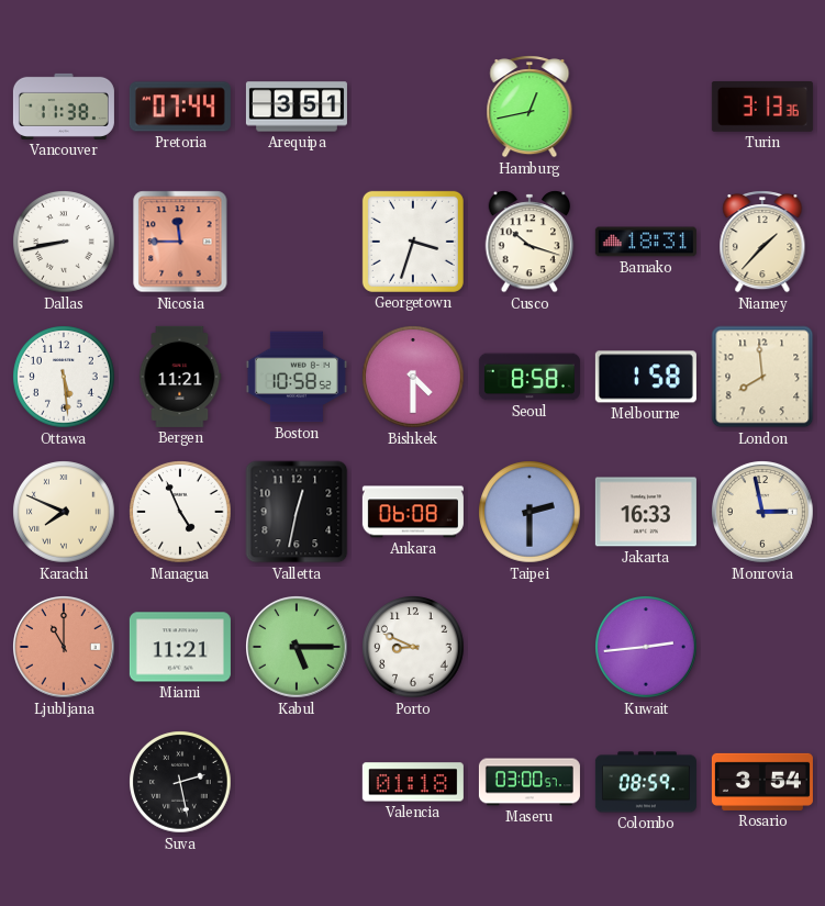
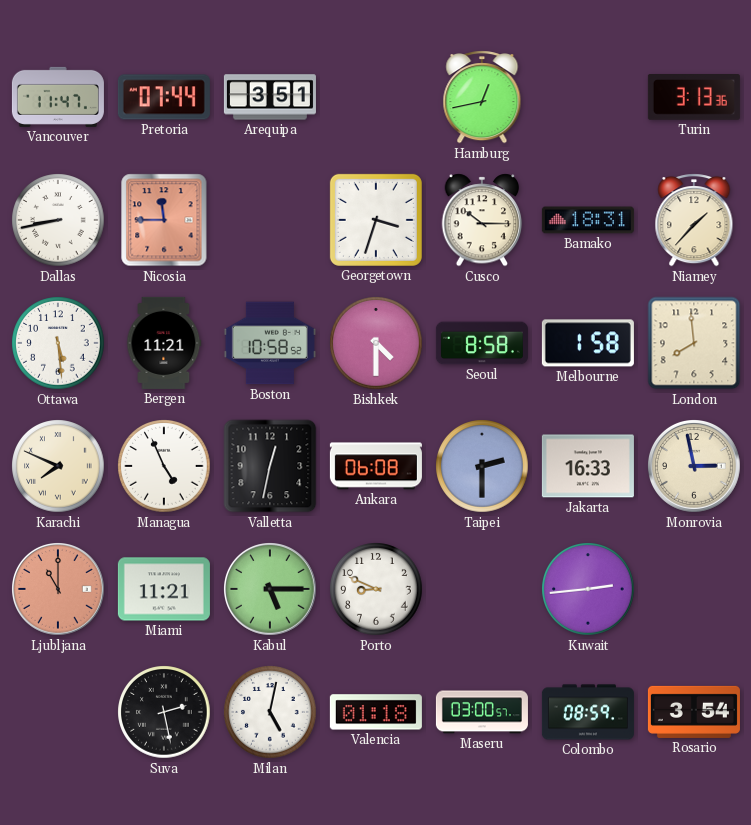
Vancouver: 11:38 -> 11:47
Cusco: 10:18 -> 10:15
Milan: none -> 5:02
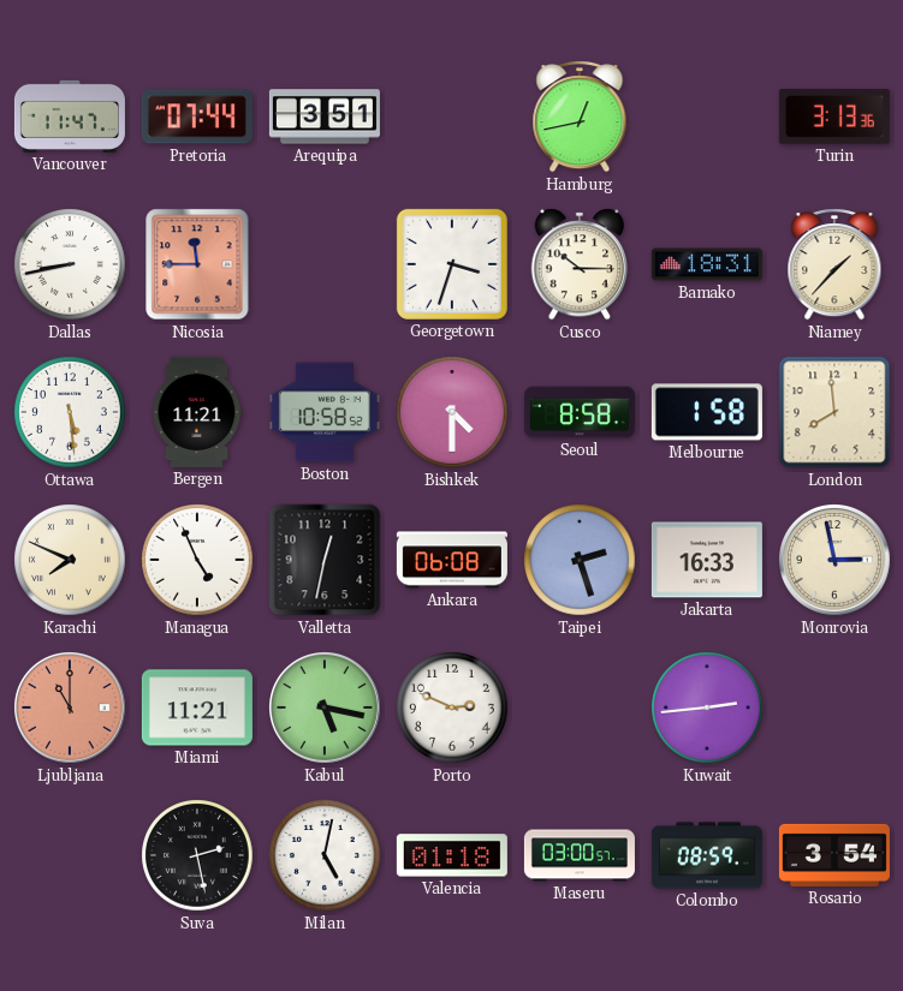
Taipei: 2:30 -> 2:27
Kabul: 5:15 -> 5:17
Porto: 8:49 -> 2:49
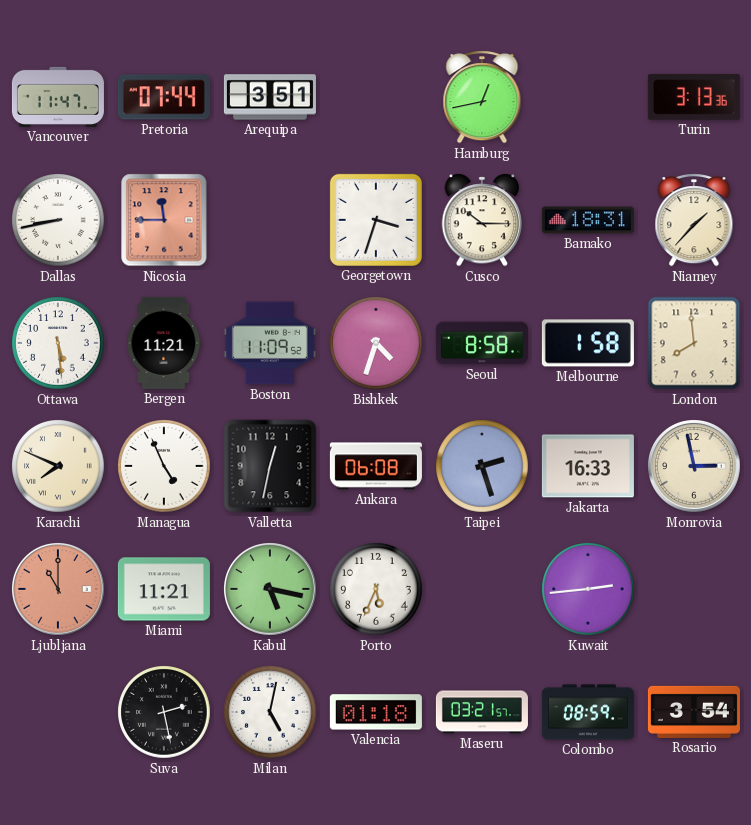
Boston: 10:58 -> 11:09
Bishkek: 4:30 -> 4:33
Porto: 2:49 -> 5:34
Maseru: 03:00 -> 03:21
